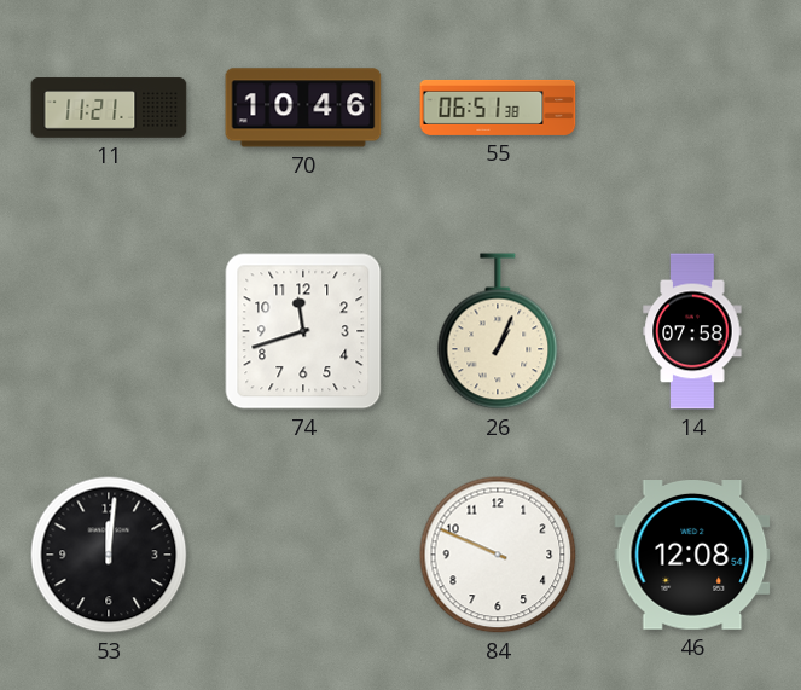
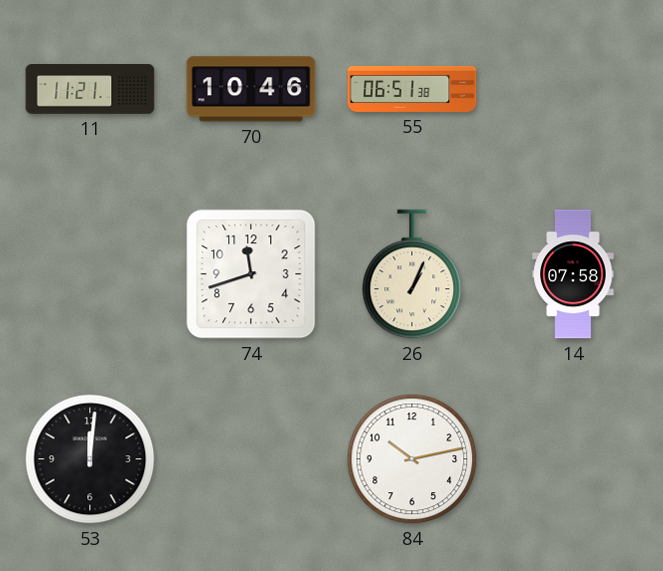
84: 9:49 -> 10:13
46: 12:08 -> none
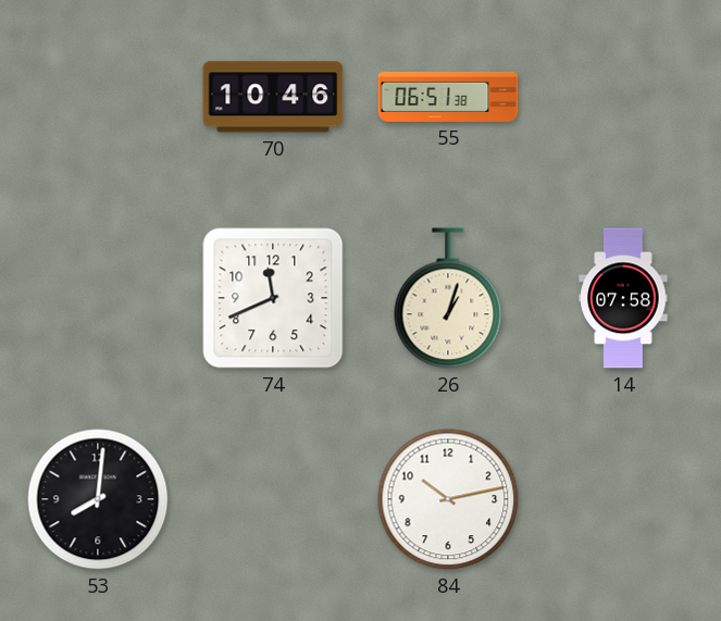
11: 11:21 -> none
74: 11:42 -> 11:41
26: 1:04 -> 1:03
53: 12:01 -> 8:01
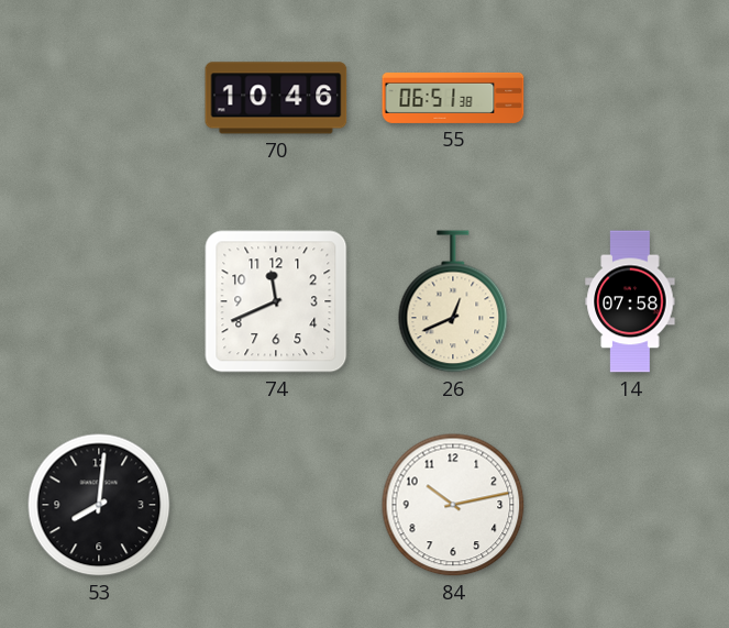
26: 1:03 -> 12:41
